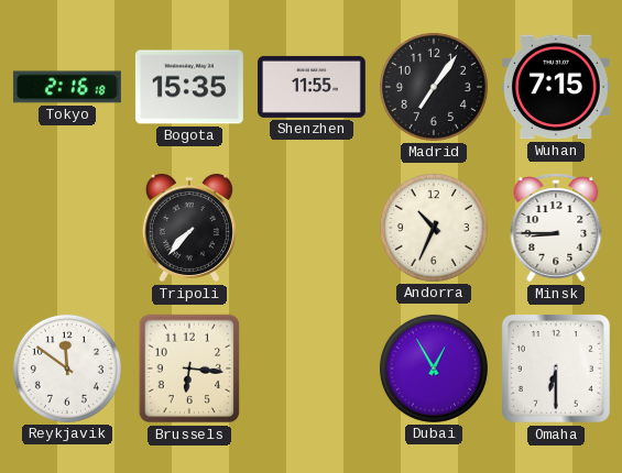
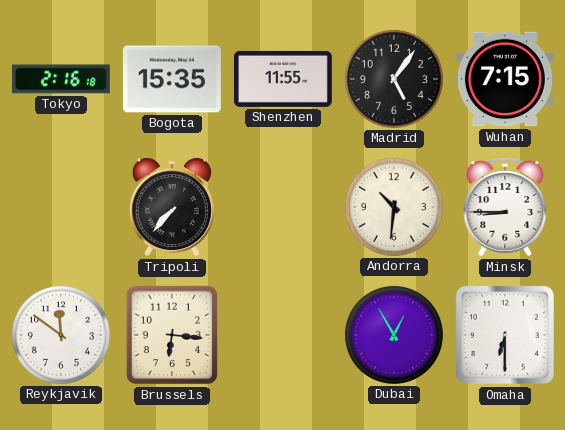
Madrid: 7:06 -> 5:06
Andorra: 10:34 -> 10:31
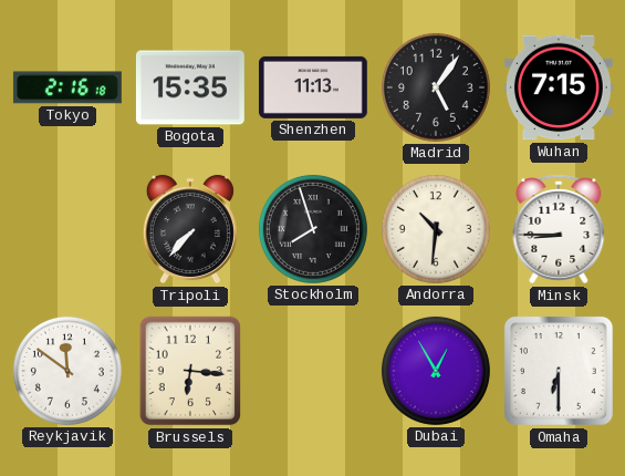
Shenzhen: 11:55 -> 11:13
Stockholm: none -> 7:57
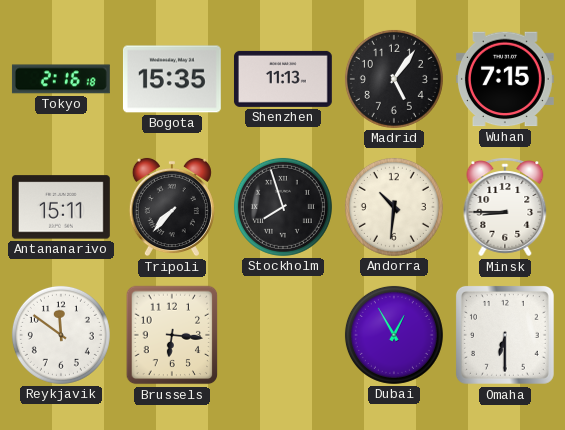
Antananarivo: none -> 15:11
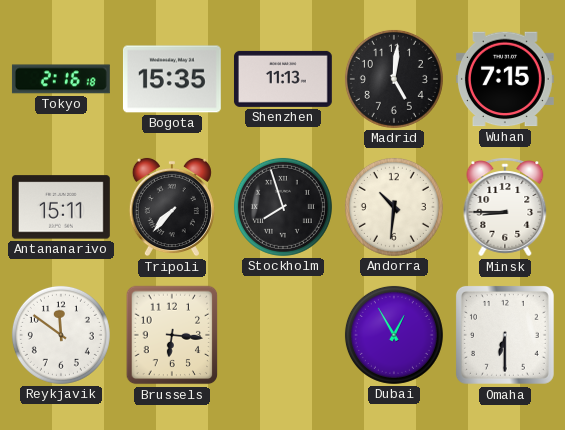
Madrid: 5:06 -> 5:01
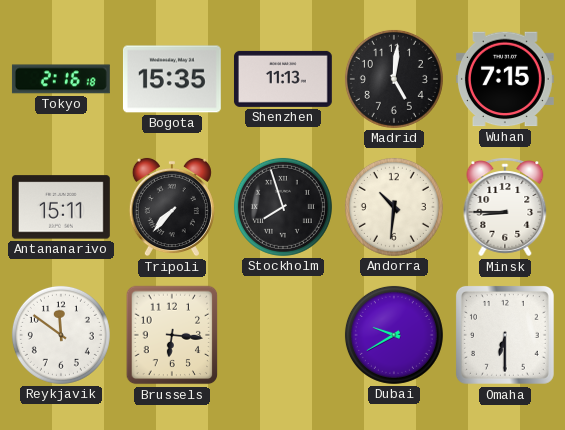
Dubai: 12:55 -> 9:40
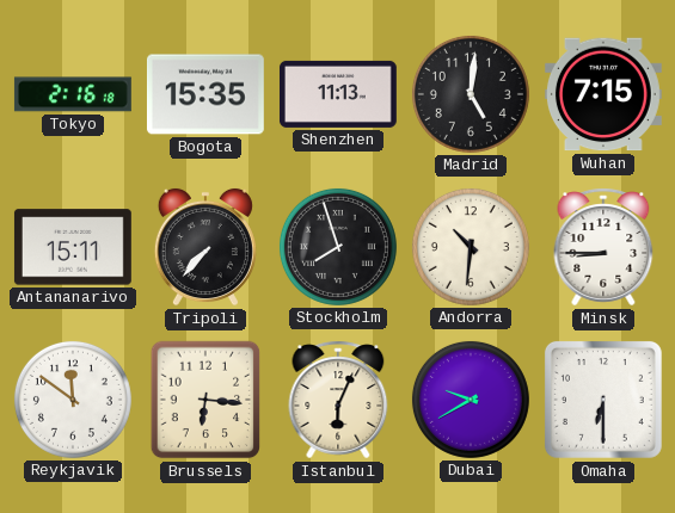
Istanbul: none -> 6:04
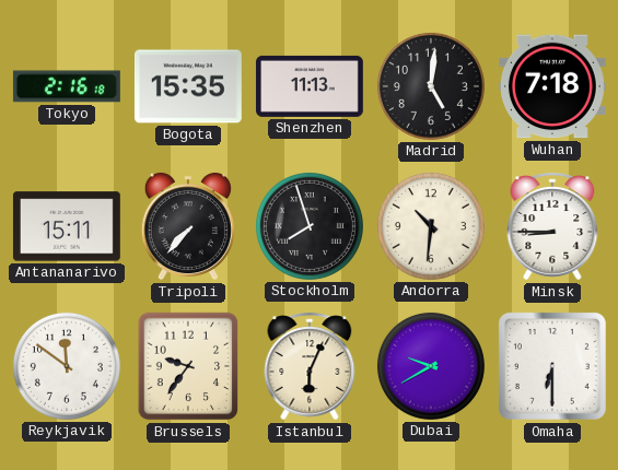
Wuhan: 7:15 -> 7:18
Brussels: 6:16 -> 9:36
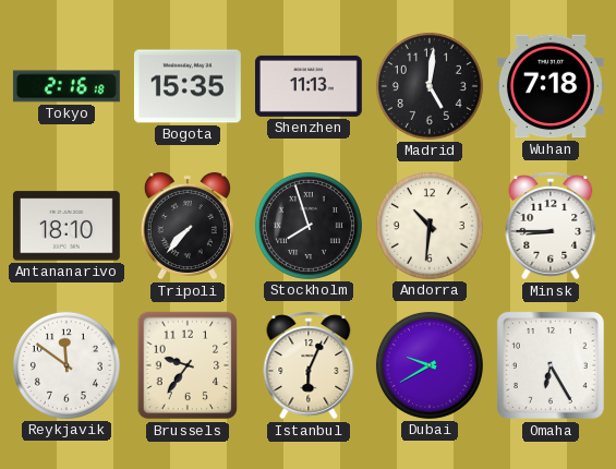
Antananarivo: 15:11 -> 18:10
Omaha: 6:30 -> 6:25
